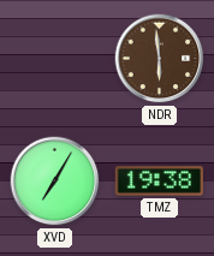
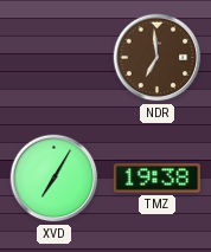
NDR: 5:59 -> 6:59
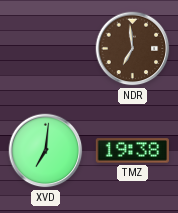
XVD: 7:05 -> 7:01
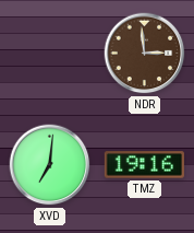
NDR: 6:59 -> 2:59
TMZ: 19:38 -> 19:16
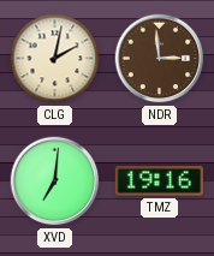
CLG: none -> 2:02
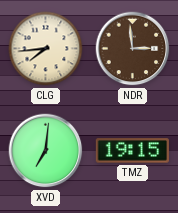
CLG: 2:02 -> 7:44
TMZ: 19:16 -> 19:15
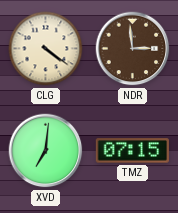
CLG: 7:44 -> 4:21
TMZ: 19:15 -> 07:15
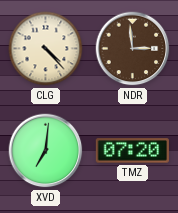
CLG: 4:21 -> 4:23
TMZ: 07:15 -> 07:20
